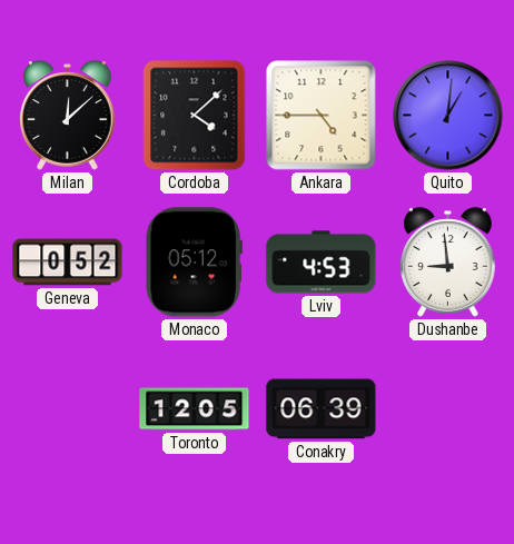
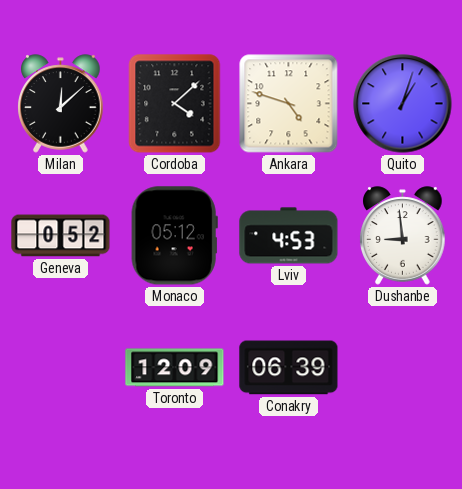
Ankara: 4:45 -> 4:48
Quito: 1:01 -> 1:03
Toronto: 12:05 -> 12:09
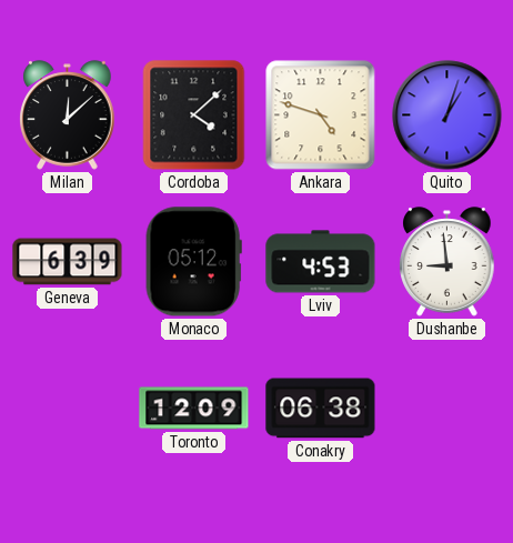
Geneva: 0:52 -> 6:39
Conakry: 06:39 -> 06:38
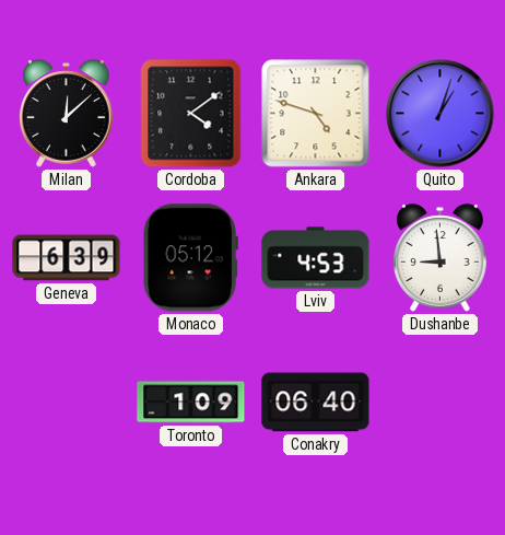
Cordoba: 4:08 -> 4:09
Toronto: 12:09 -> 1:09
Conakry: 06:38 -> 06:40
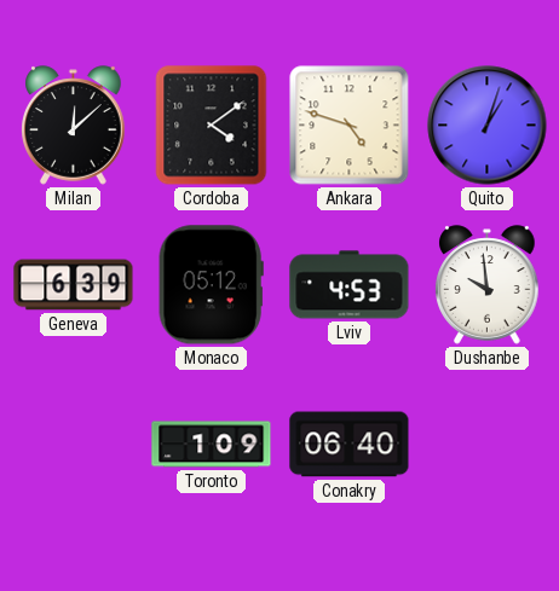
Dushanbe: 8:59 -> 9:59
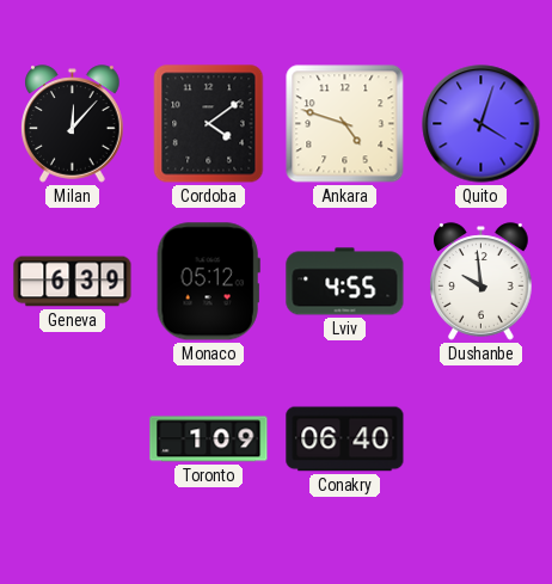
Milan: 12:08 -> 12:07
Quito: 1:03 -> 4:03
Lviv: 4:53 -> 4:55
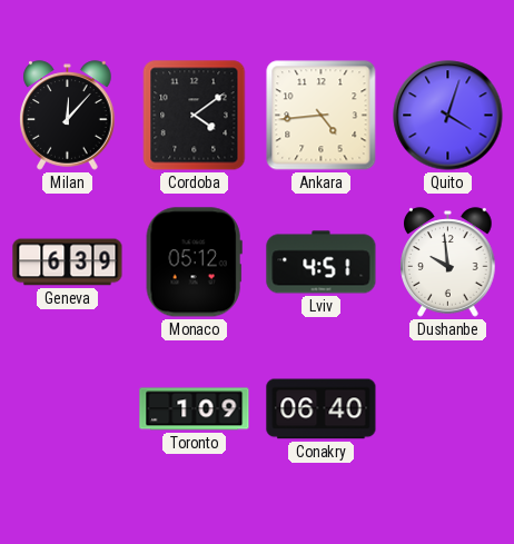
Ankara: 4:48 -> 4:44
Lviv: 4:55 -> 4:51
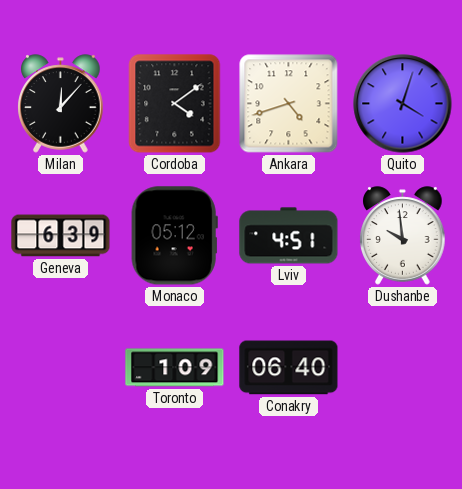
Ankara: 4:44 -> 4:42
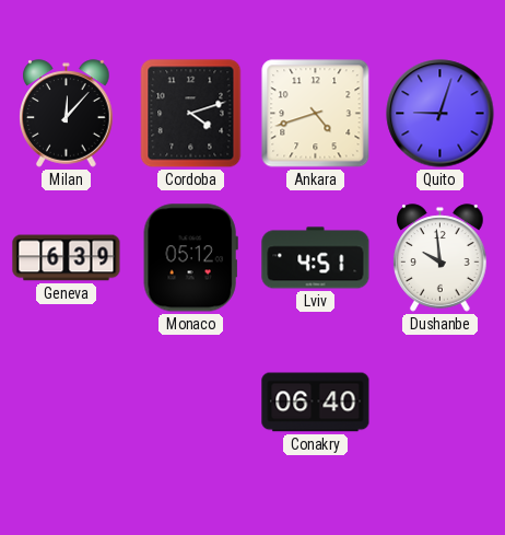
Cordoba: 4:09 -> 4:12
Quito: 4:03 -> 9:03
Toronto: 1:09 -> none
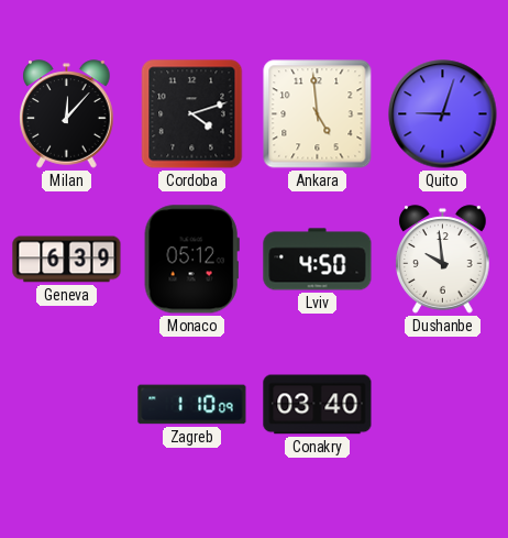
Ankara: 4:42 -> 4:59
Lviv: 4:51 -> 4:50
Zagreb: none -> 1:10
Conakry: 06:40 -> 03:40
